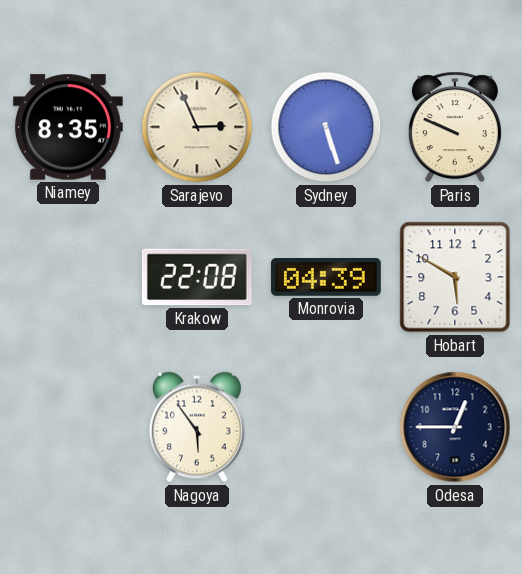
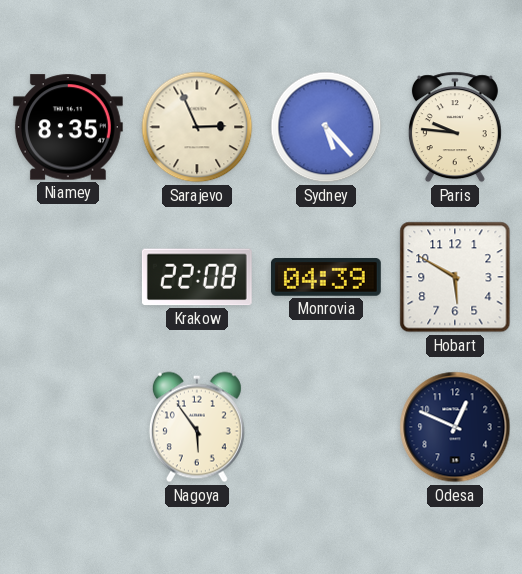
Sydney: 5:27 -> 5:23
Paris: 9:49 -> 9:46
Odesa: 12:45 -> 12:49
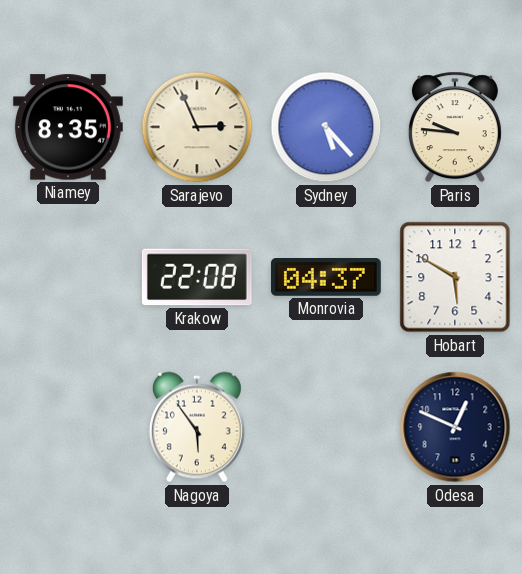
Monrovia: 04:39 -> 04:37
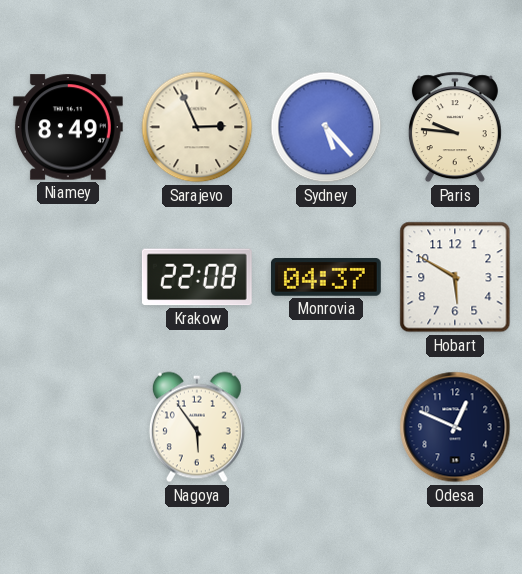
Niamey: 8:35 -> 8:49
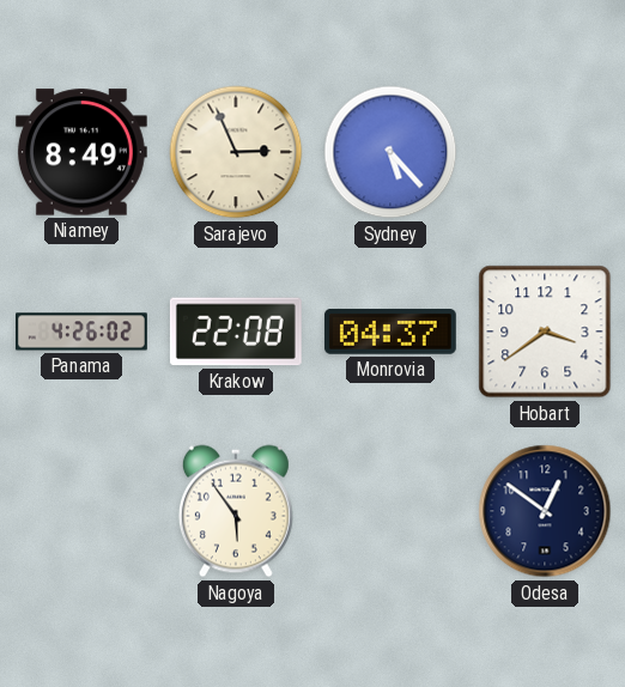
Paris: 9:46 -> none
Panama: none -> 4:26
Hobart: 5:50 -> 3:39
Odesa: 12:49 -> 12:51
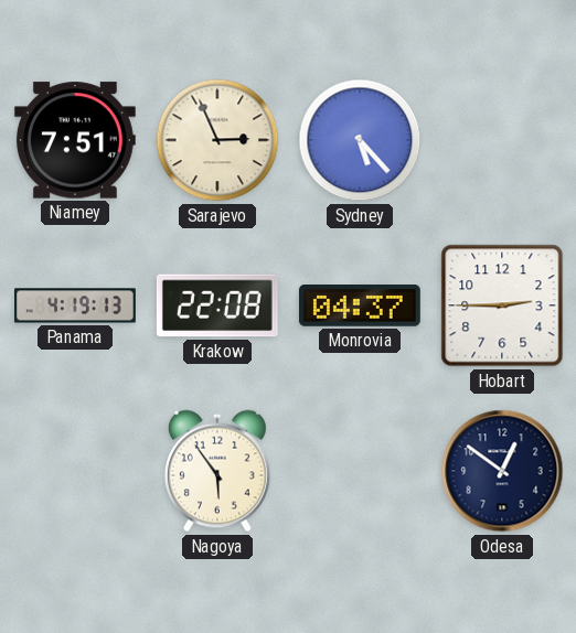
Niamey: 8:49 -> 7:51
Panama: 4:26 -> 4:19
Hobart: 3:39 -> 2:45
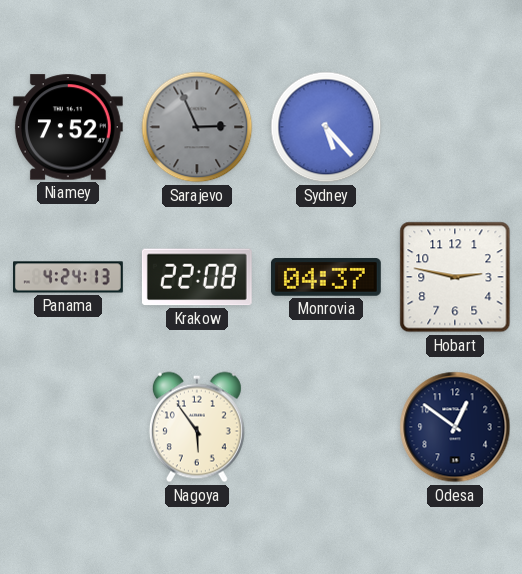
Niamey: 7:51 -> 7:52
Sarajevo dial: cream -> grey
Panama: 4:19 -> 4:24
Hobart: 2:45 -> 2:47
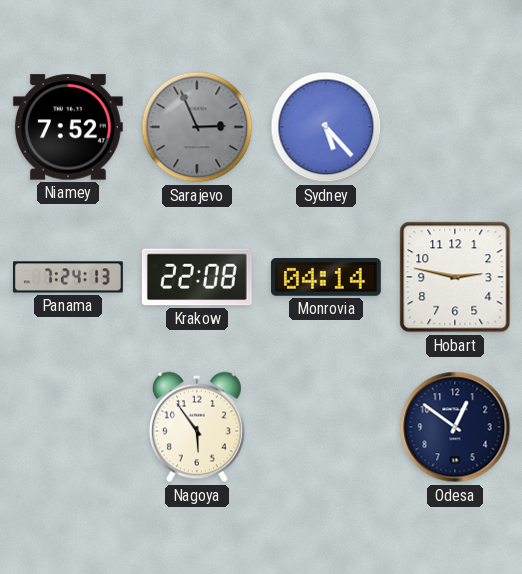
Panama: 4:24 -> 7:24
Monrovia: 04:37 -> 04:14
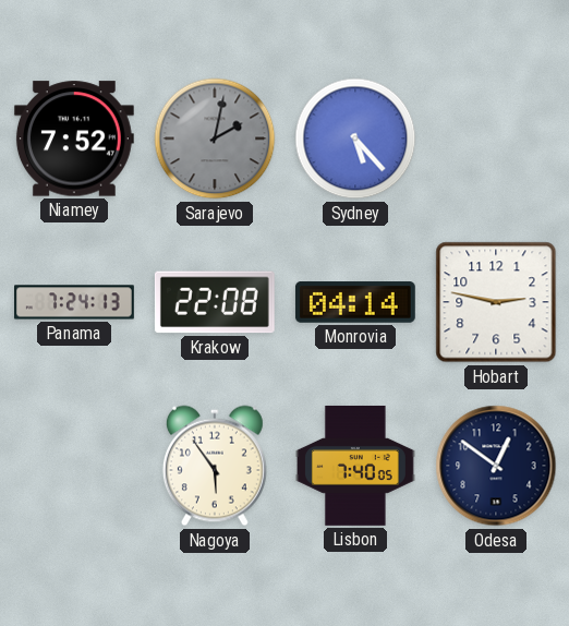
Sarajevo: 2:56 -> 2:02
Lisbon: none -> 7:40
